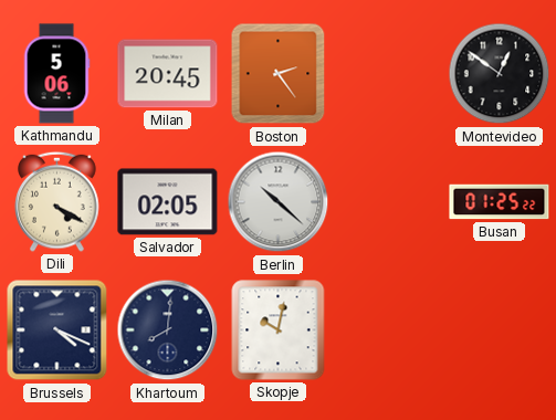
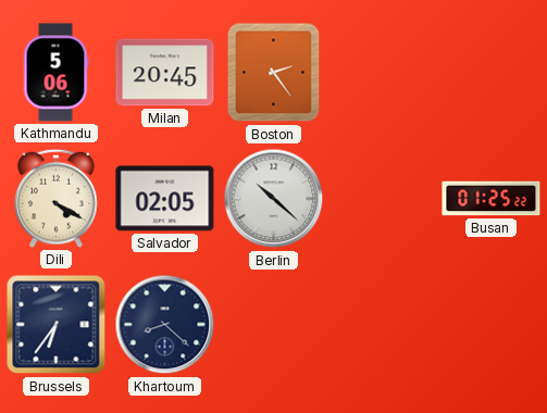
Montevideo: 12:51 -> none
Brussels: 4:19 -> 6:36
Khartoum: 8:01 -> 8:22
Skopje: 10:02 -> none
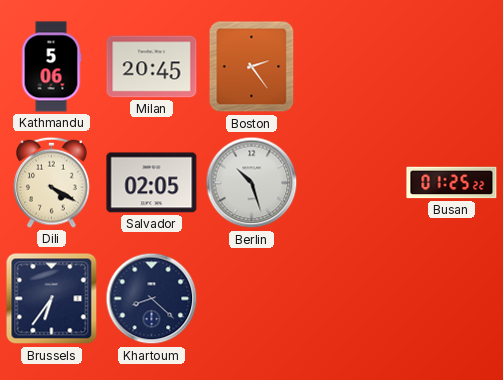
Berlin: 10:22 -> 10:27
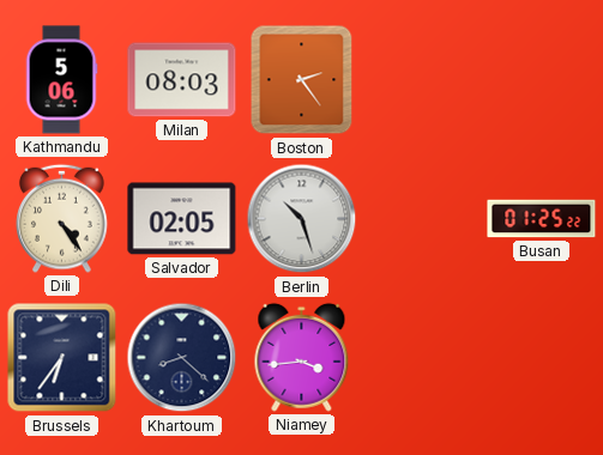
Milan: 20:45 -> 08:03
Dili: 4:20 -> 4:24
Niamey: none -> 3:44
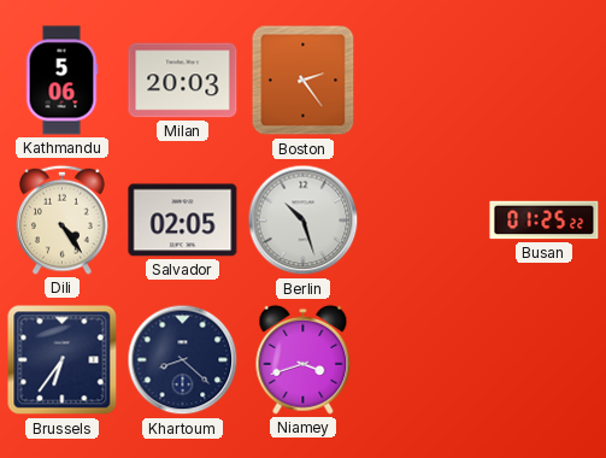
Milan: 08:03 -> 20:03
Niamey: 3:44 -> 3:42
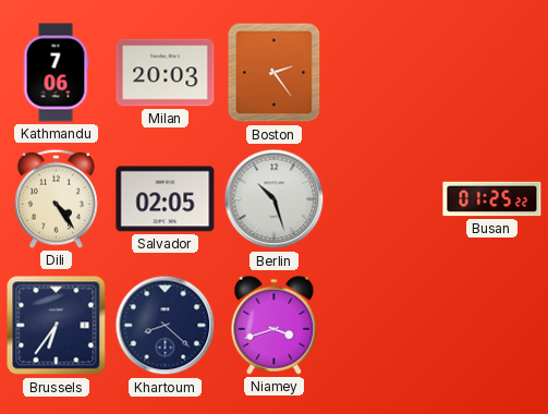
Kathmandu: 5:06 -> 7:06
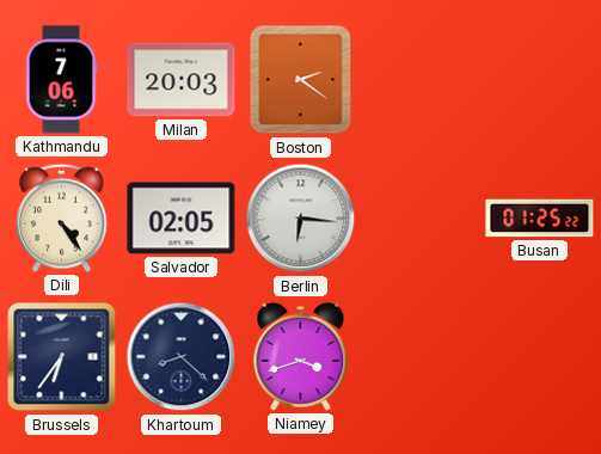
Boston: 2:24 -> 2:21
Berlin: 10:27 -> 6:16
